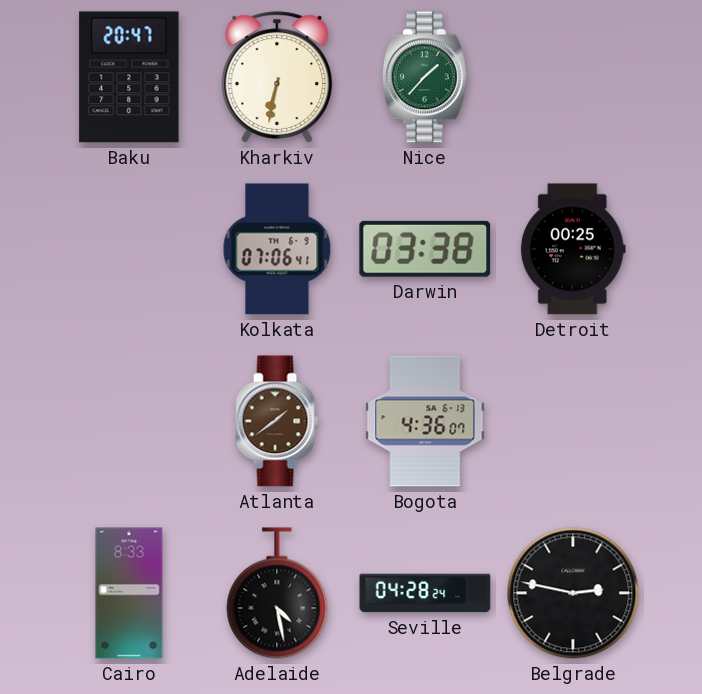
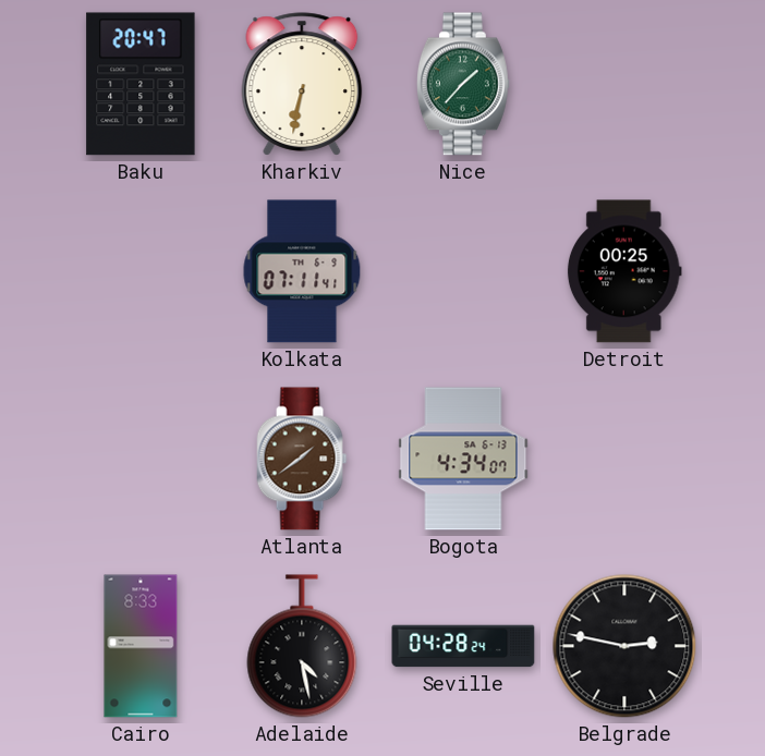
Kolkata: 07:06 -> 07:11
Darwin: 03:38 -> none
Bogota: 4:36 -> 4:34
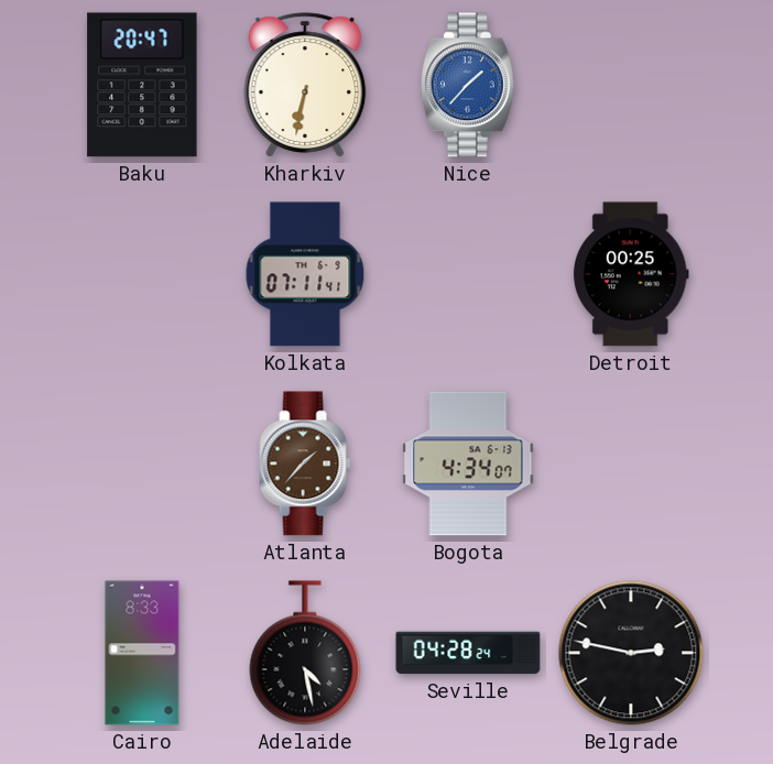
Nice dial: green -> blue
Atlanta: 1:39 -> 1:37
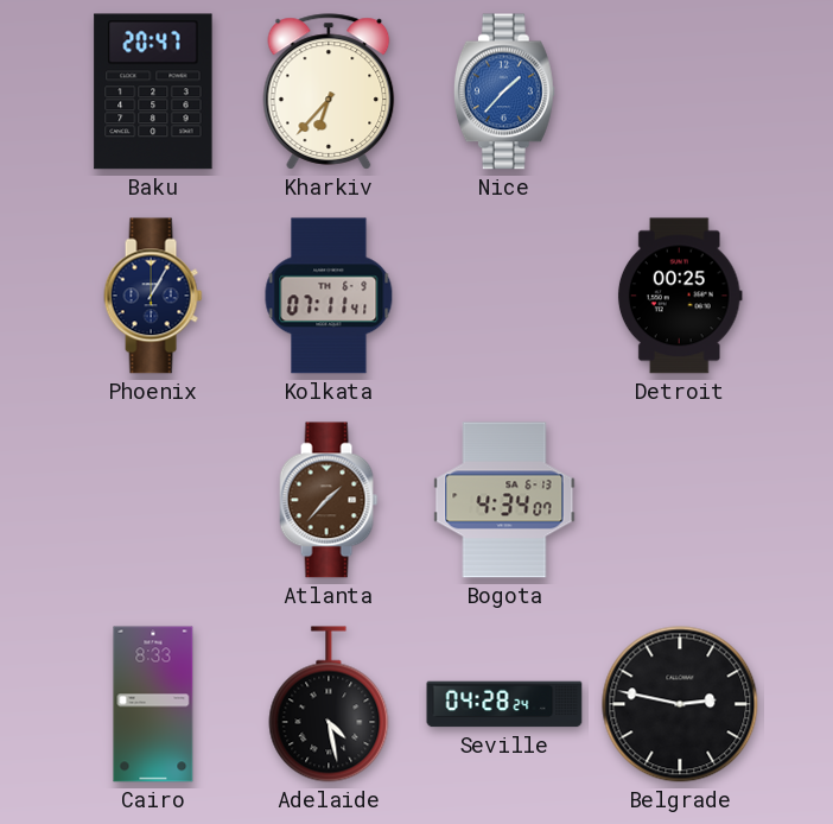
Kharkiv: 6:32 -> 6:37
Phoenix: none -> 1:05
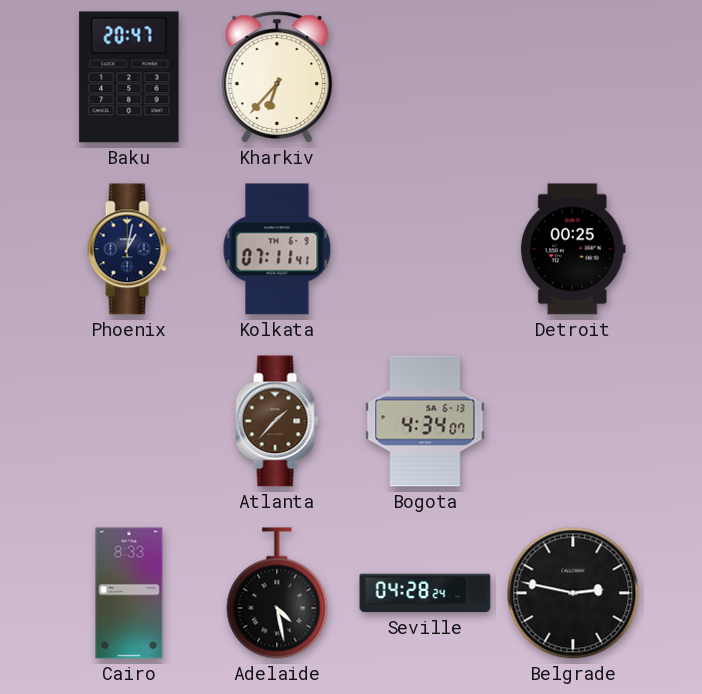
Nice: 1:37 -> none
Phoenix: 1:05 -> 1:02
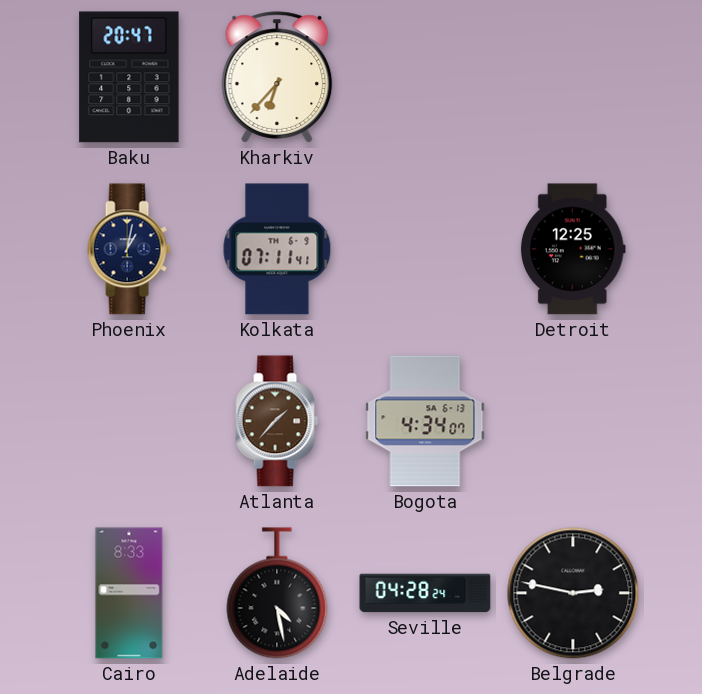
Detroit: 00:25 -> 12:25
